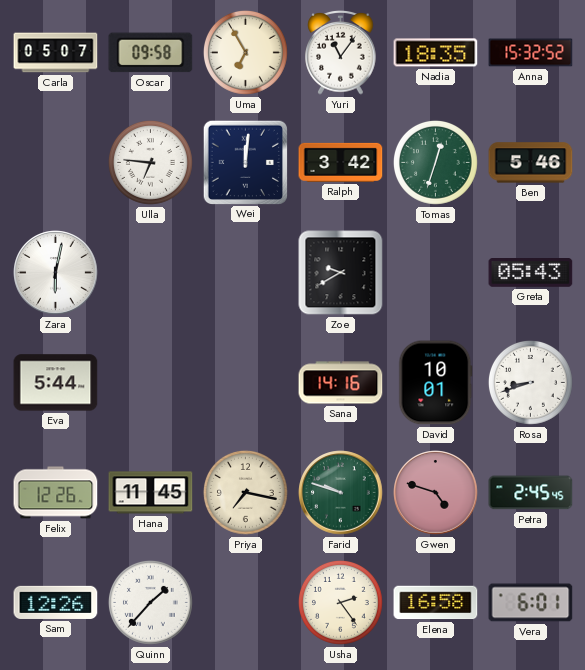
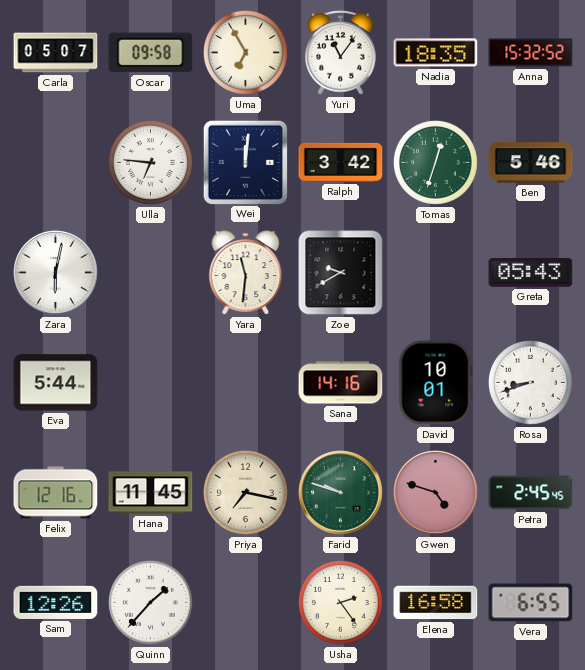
Yara: none -> 11:31
Felix: 12:26 -> 12:16
Vera: 6:01 -> 6:55
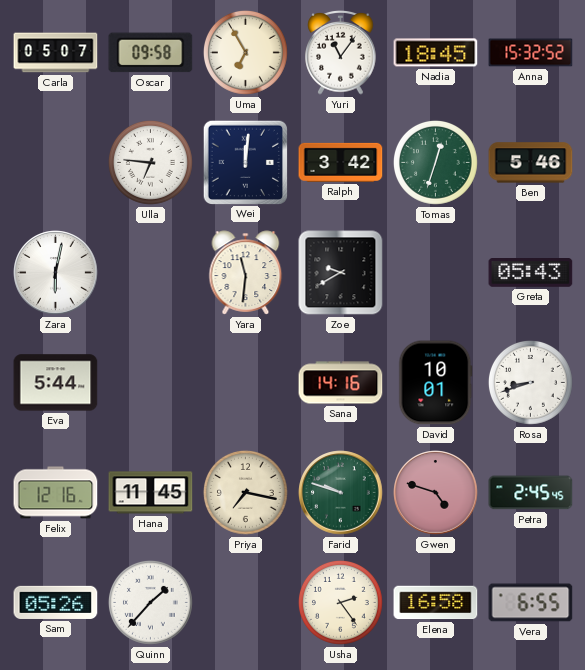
Nadia: 18:35 -> 18:45
Sam: 12:26 -> 05:26
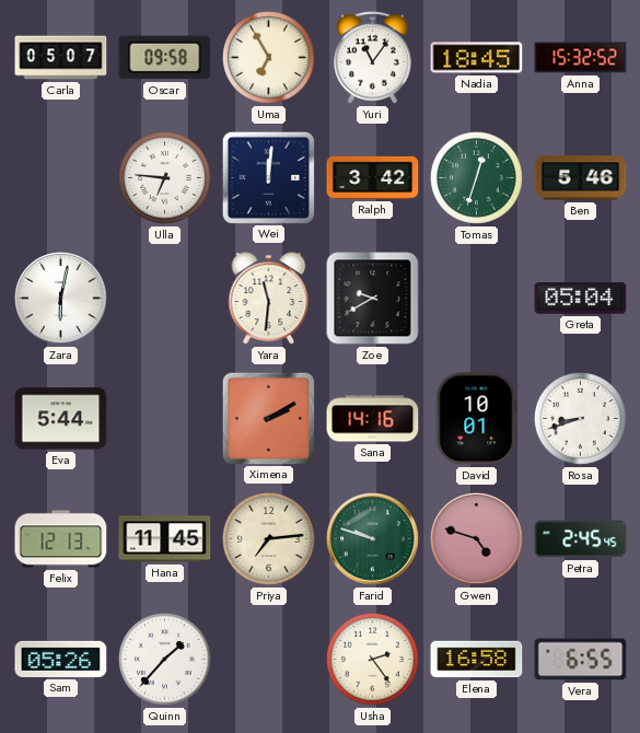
Greta: 05:43 -> 05:04
Ximena: none -> 2:10
Felix: 12:16 -> 12:13
Priya: 7:17 -> 7:14
